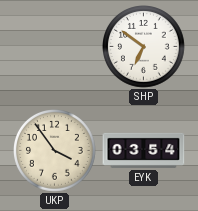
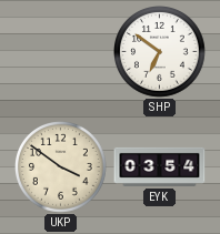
UKP: 3:54 -> 3:51
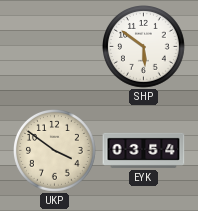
SHP: 6:51 -> 5:51
